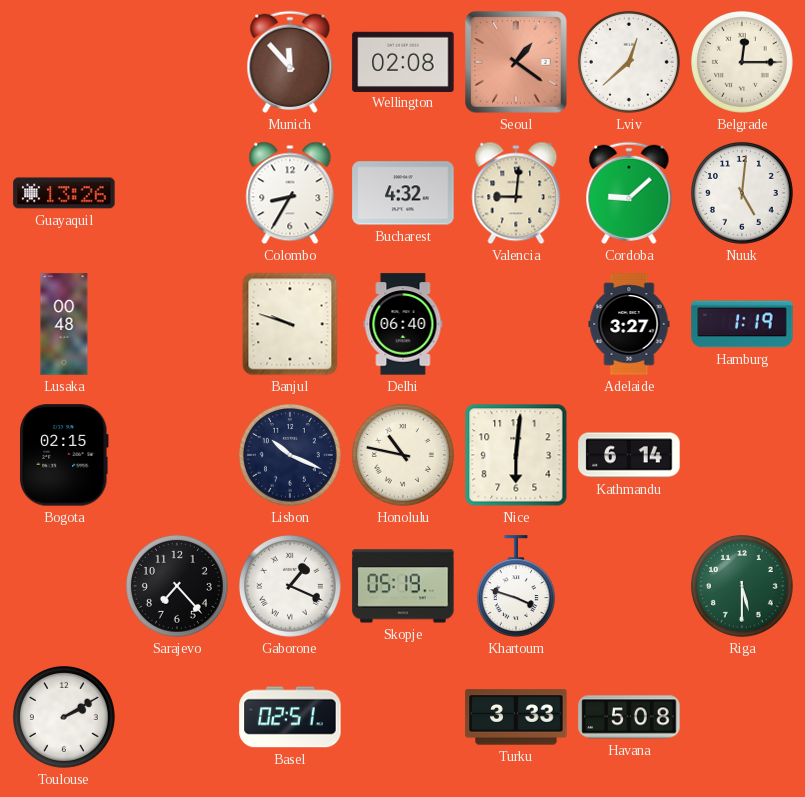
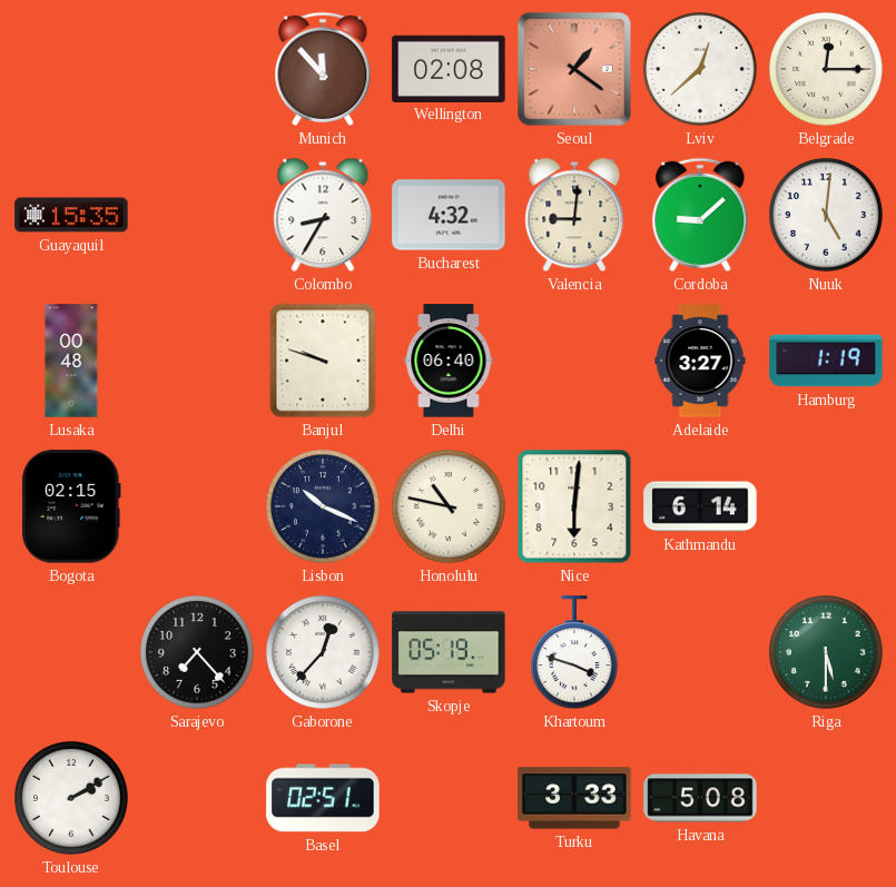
Guayaquil: 13:26 -> 15:35
Gaborone: 1:19 -> 12:37
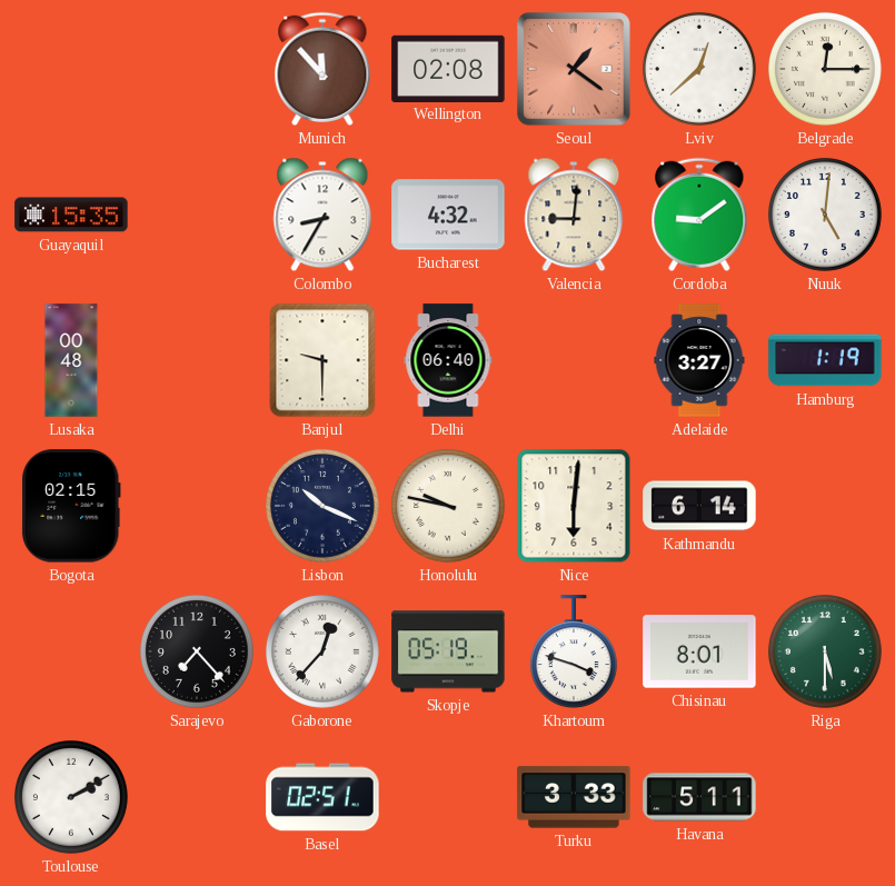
Cordoba: 9:08 -> 9:09
Banjul: 9:48 -> 9:30
Honolulu: 10:47 -> 9:47
Chisinau: none -> 8:01
Havana: 5:08 -> 5:11
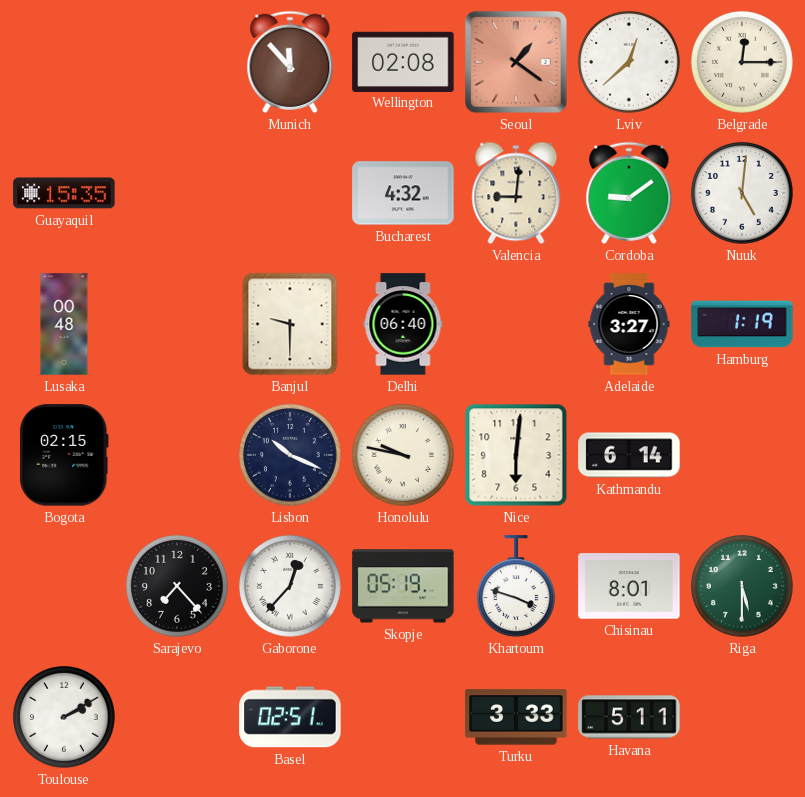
Colombo: 8:35 -> none
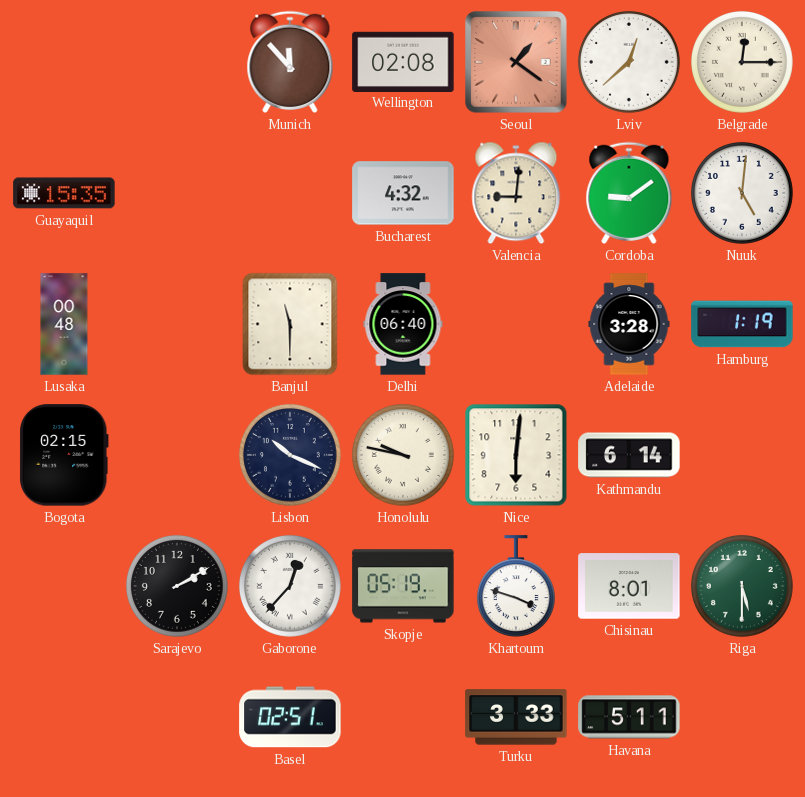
Banjul: 9:30 -> 11:30
Adelaide: 3:27 -> 3:28
Sarajevo: 7:23 -> 2:10
Toulouse: 2:10 -> none
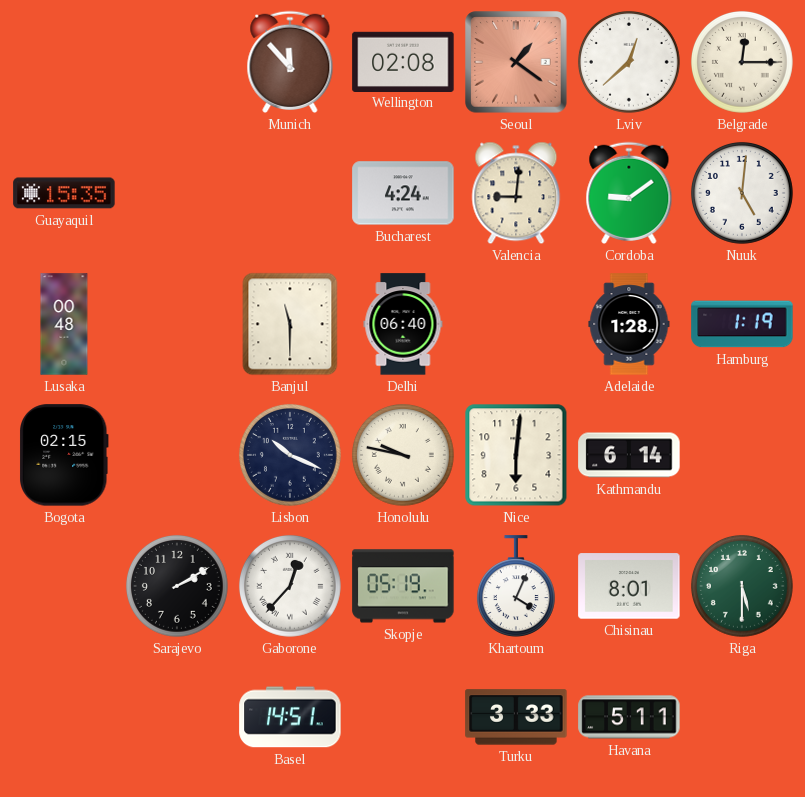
Bucharest: 4:32 -> 4:24
Adelaide: 3:28 -> 1:28
Khartoum: 3:48 -> 4:04
Basel: 02:51 -> 14:51
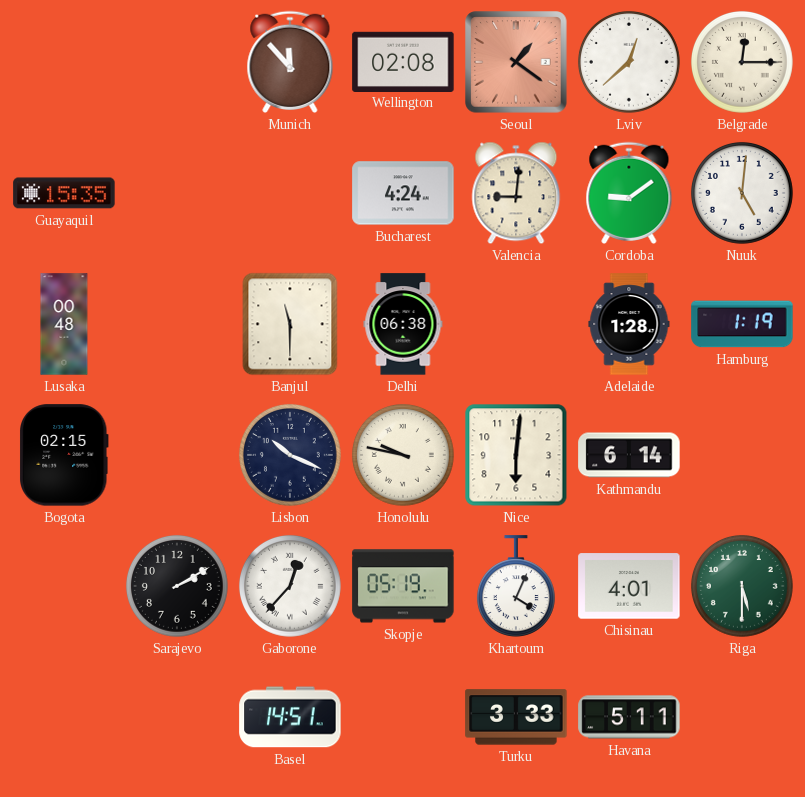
Delhi: 06:40 -> 06:38
Chisinau: 8:01 -> 4:01
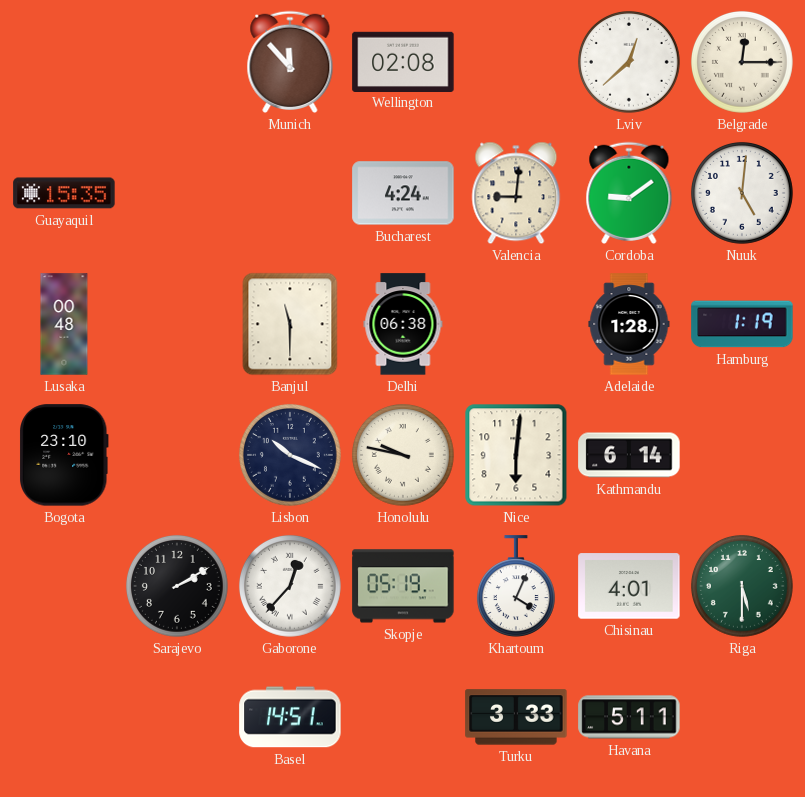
Seoul: 1:21 -> none
Bogota: 02:15 -> 23:10
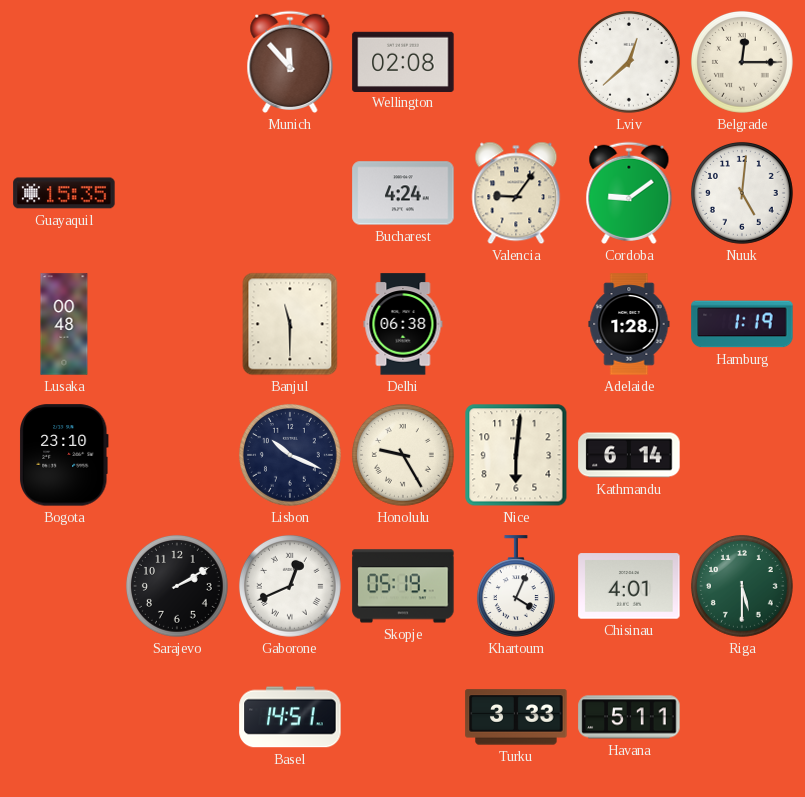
Valencia: 9:01 -> 9:06
Honolulu: 9:47 -> 9:25
Gaborone: 12:37 -> 12:41
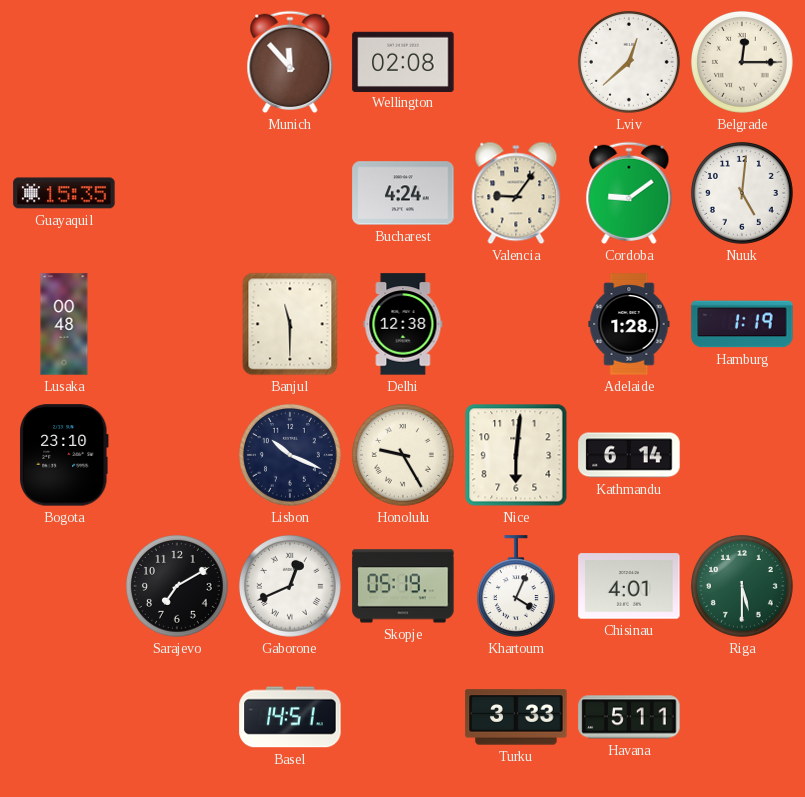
Delhi: 06:38 -> 12:38
Sarajevo: 2:10 -> 7:10
